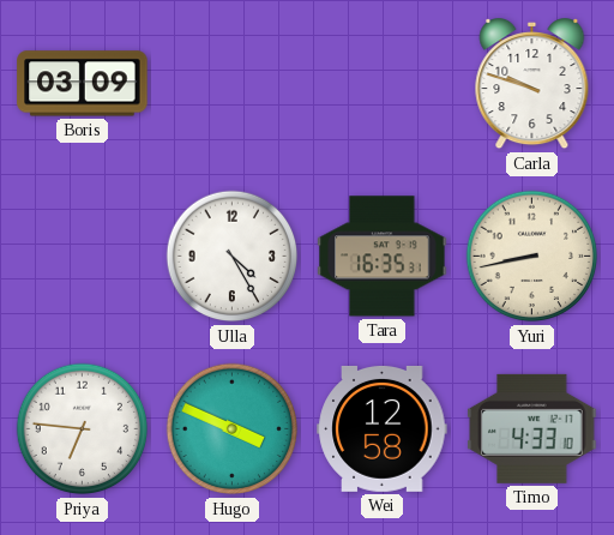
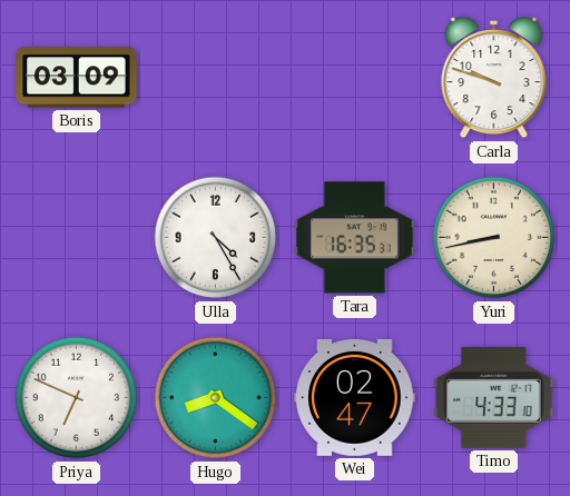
Priya: 6:46 -> 6:49
Hugo: 3:49 -> 8:21
Wei: 12:58 -> 02:47
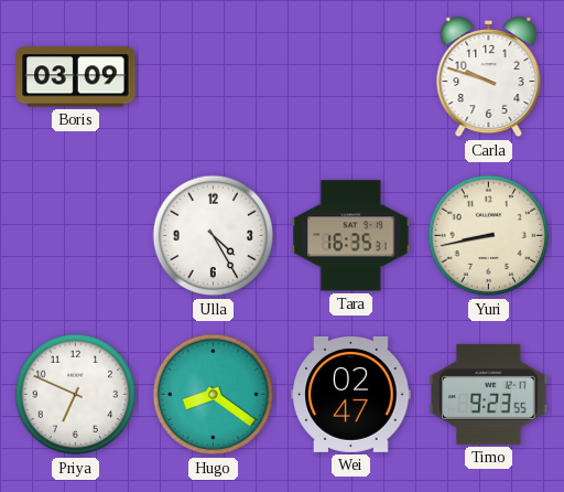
Timo: 4:33 -> 9:23
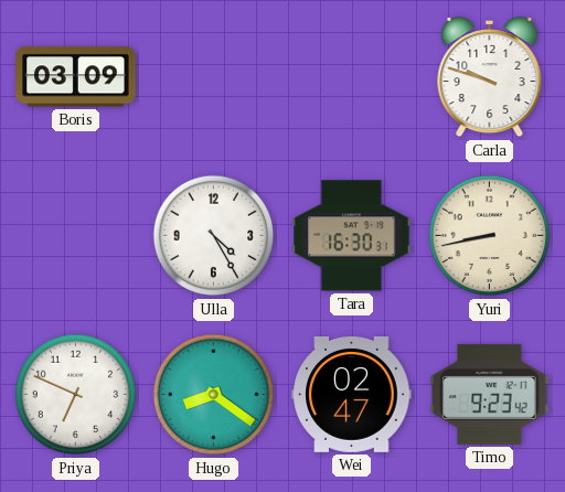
Tara: 16:35 -> 16:30
Timo: 9:23:55 -> 9:23:42
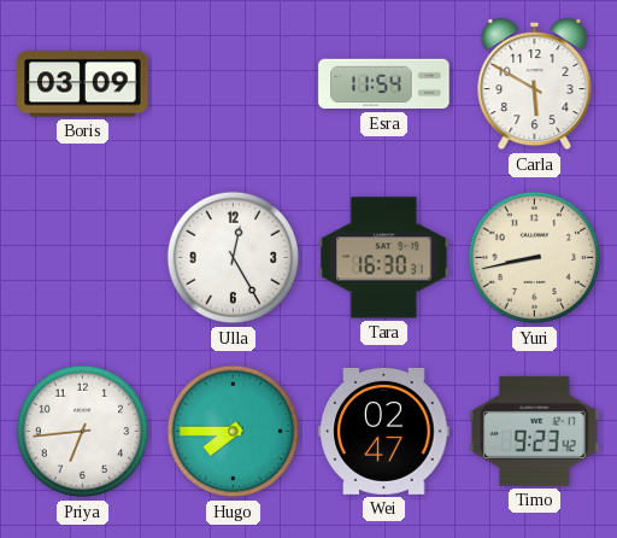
Esra: none -> 11:54
Carla: 9:48 -> 5:50
Ulla: 4:25 -> 12:25
Priya: 6:49 -> 6:44
Hugo: 8:21 -> 7:45
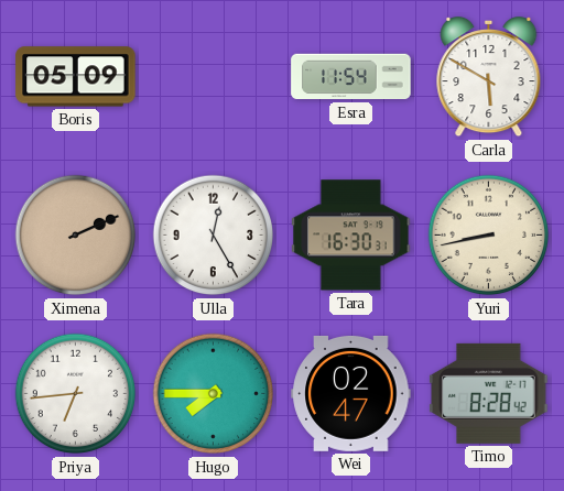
Boris: 03:09 -> 05:09
Ximena: none -> 2:11
Timo: 9:23 -> 8:28
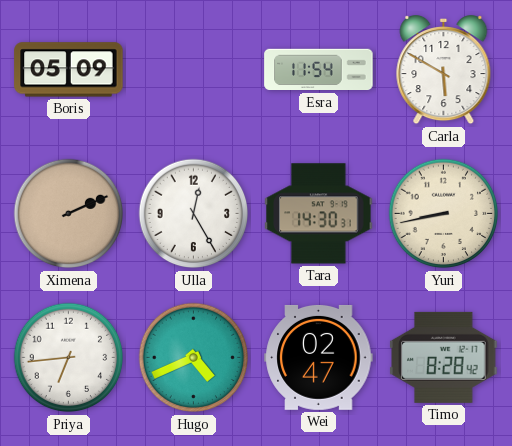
Tara: 16:30 -> 14:30
Hugo: 7:45 -> 4:41
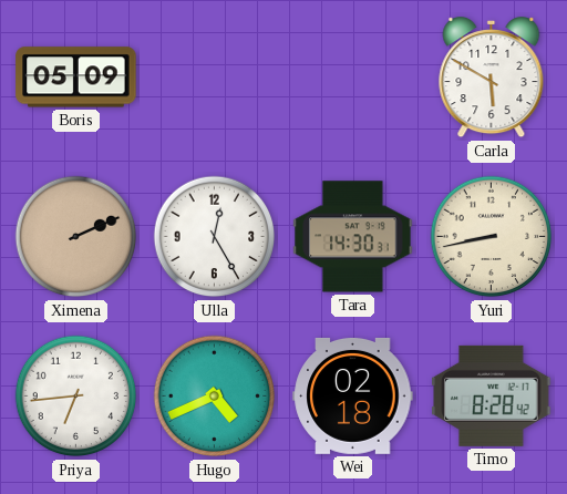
Esra: 11:54 -> none
Wei: 02:47 -> 02:18
